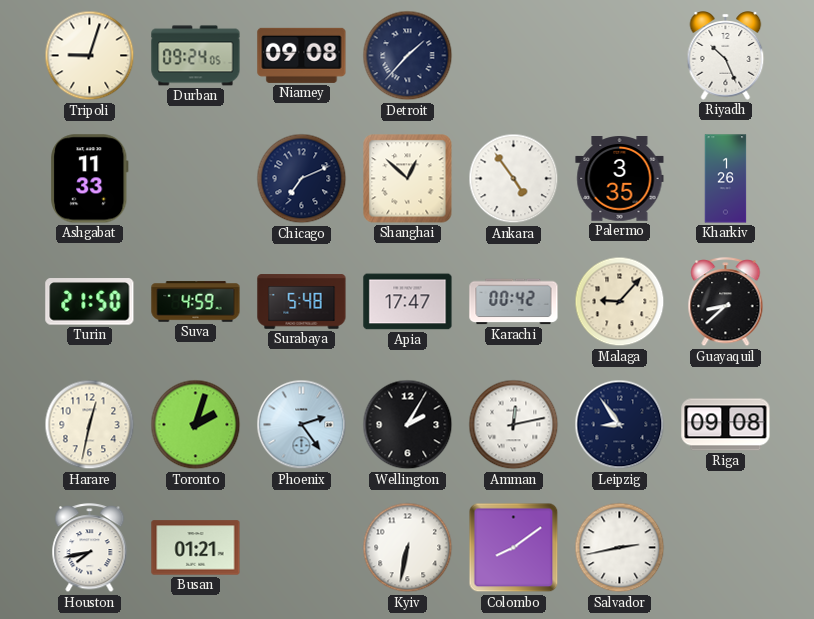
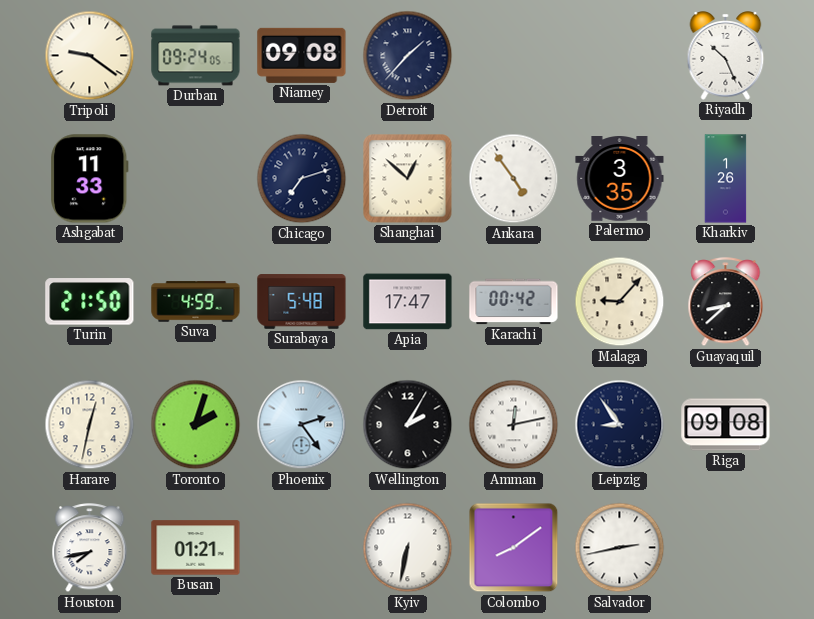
Tripoli: 9:03 -> 9:21
Chicago: 7:11 -> 7:12
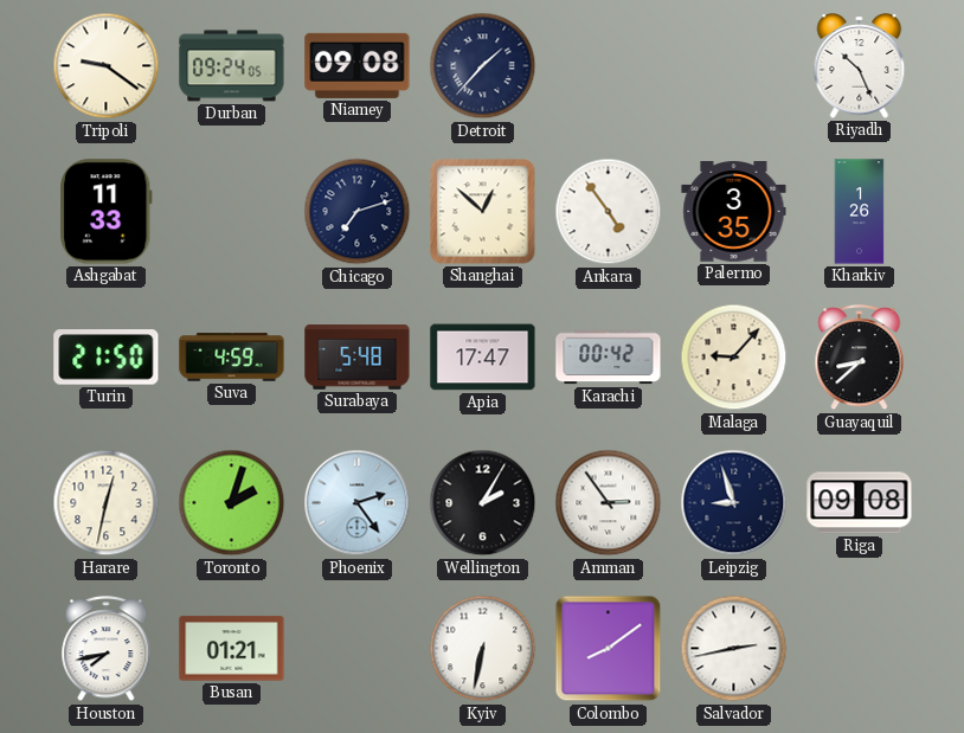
Amman: 12:13 -> 2:54
Leipzig: 8:54 -> 8:57
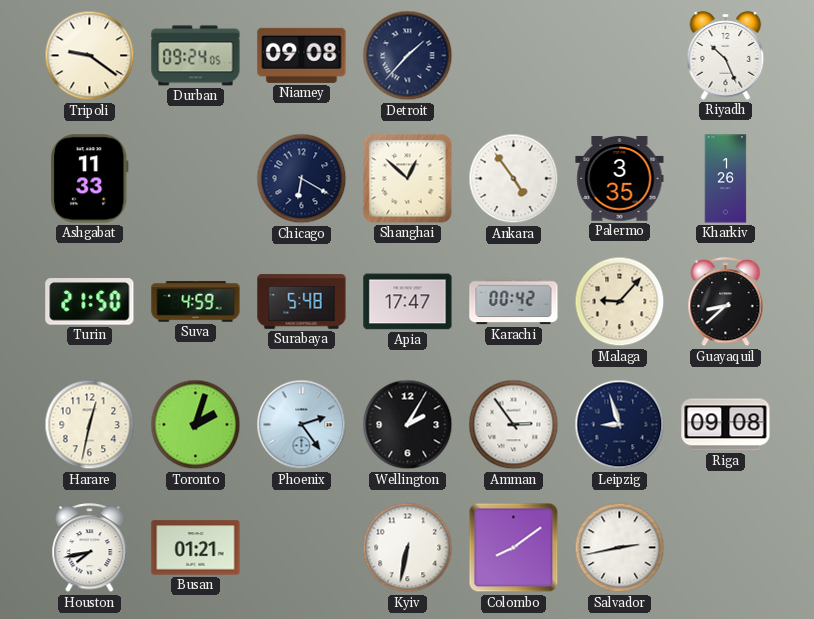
Chicago: 7:12 -> 6:20
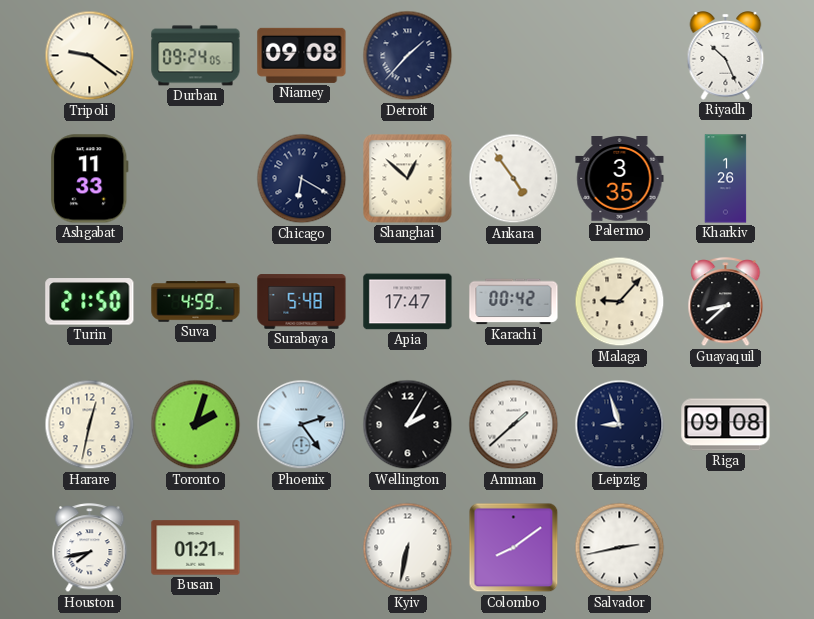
Amman: 2:54 -> 1:38
